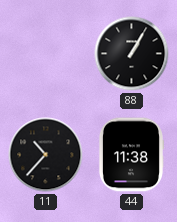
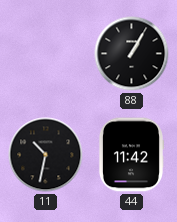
11: 10:37 -> 10:32
44: 11:38 -> 11:42
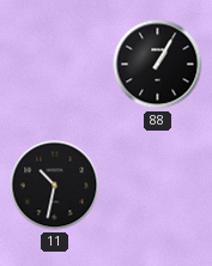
44: 11:42 -> none
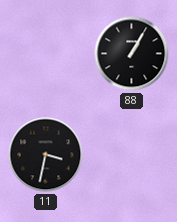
11: 10:32 -> 3:32
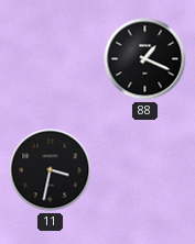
88: 1:05 -> 1:19
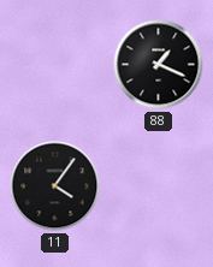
11: 3:32 -> 4:06
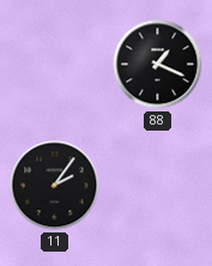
11: 4:06 -> 2:06
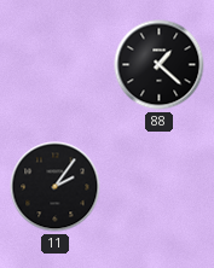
88: 1:19 -> 1:22
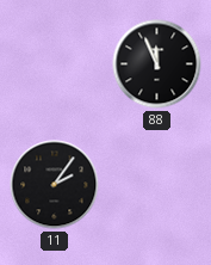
88: 1:22 -> 11:56
